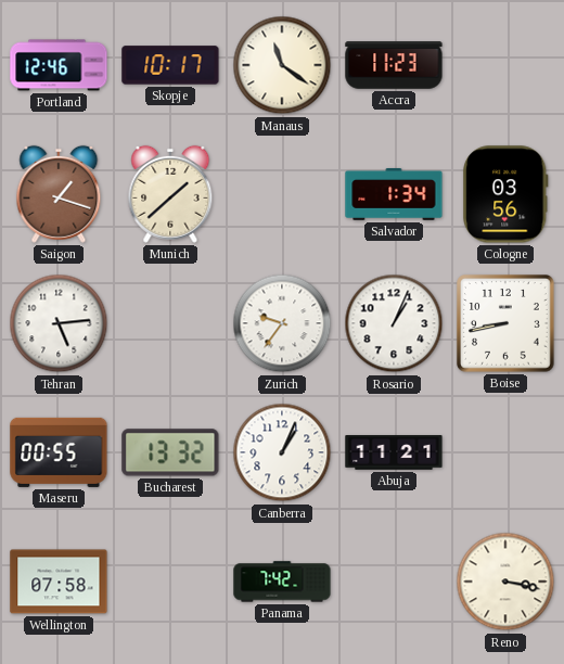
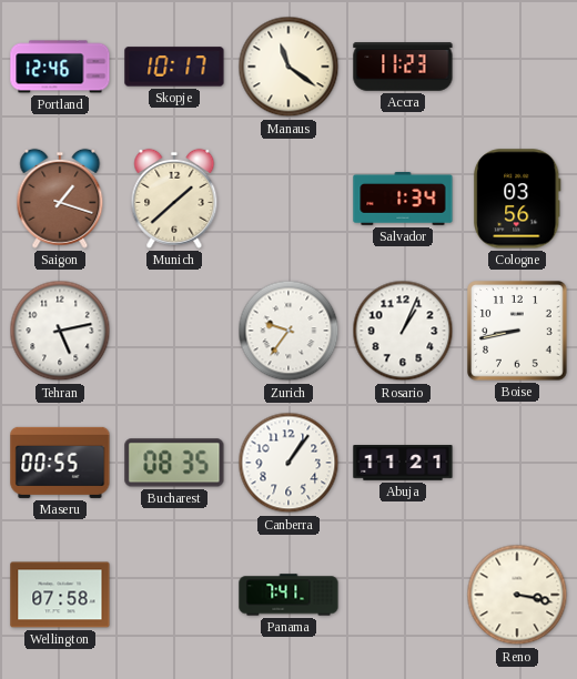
Tehran: 5:14 -> 5:13
Bucharest: 13:32 -> 08:35
Canberra: 1:04 -> 1:06
Panama: 7:42 -> 7:41
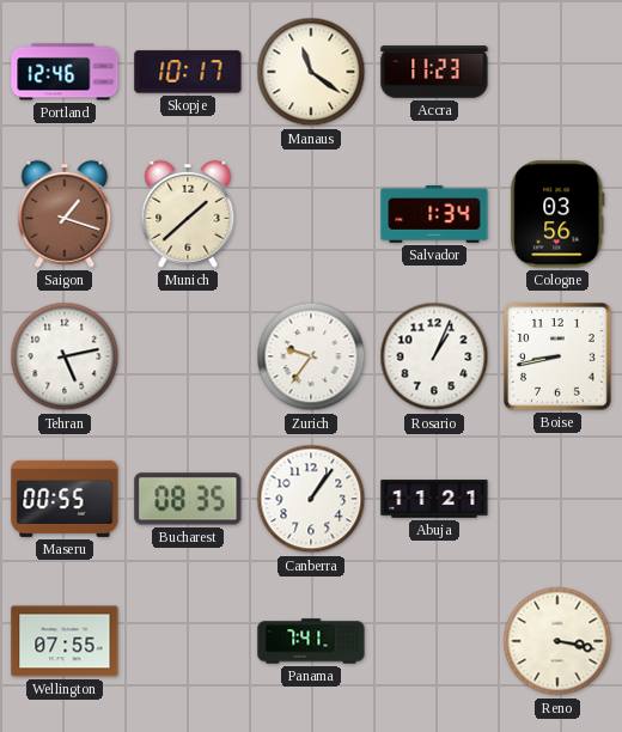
Wellington: 07:58 -> 07:55
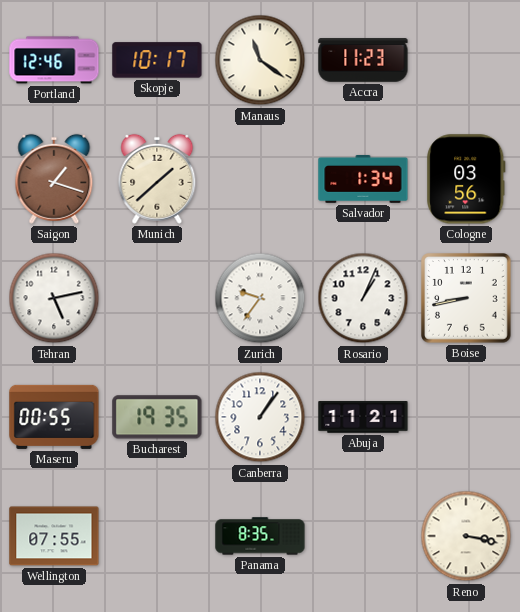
Bucharest: 08:35 -> 19:35
Panama: 7:41 -> 8:35
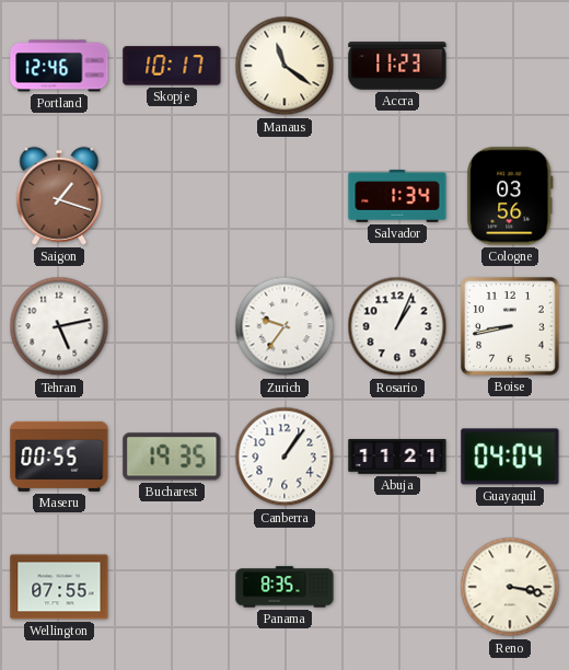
Munich: 1:38 -> none
Guayaquil: none -> 04:04
